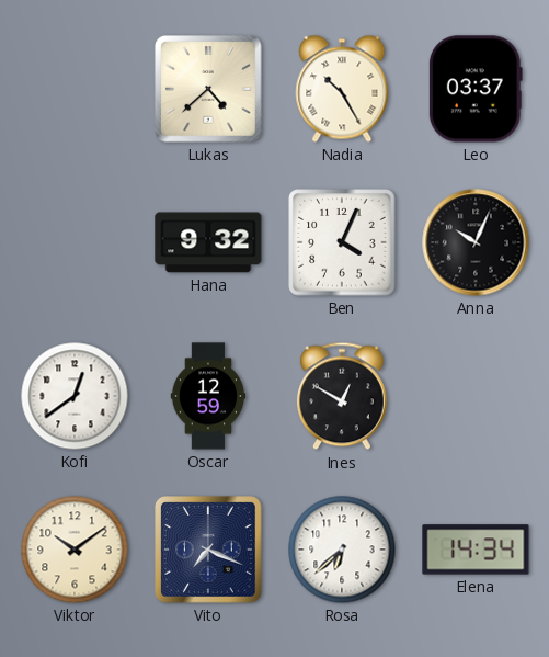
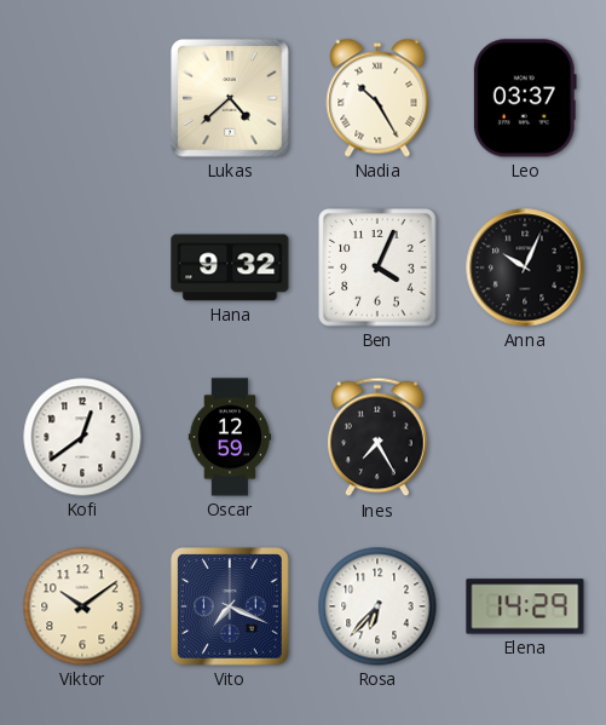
Ines: 12:50 -> 7:25
Rosa: 6:38 -> 6:37
Elena: 14:34 -> 14:29
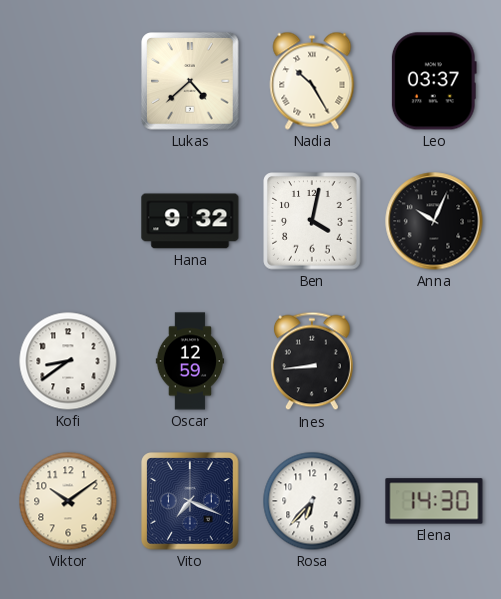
Ben: 4:04 -> 4:02
Kofi: 12:39 -> 8:39
Ines: 7:25 -> 8:44
Elena: 14:29 -> 14:30
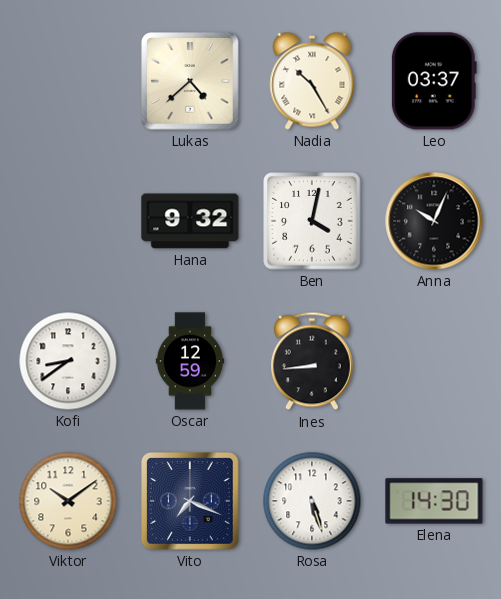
Rosa: 6:37 -> 5:27
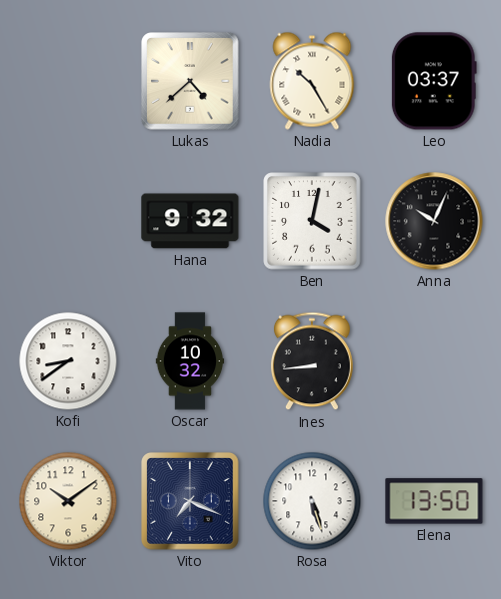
Oscar: 12:59 -> 10:32
Elena: 14:30 -> 13:50
